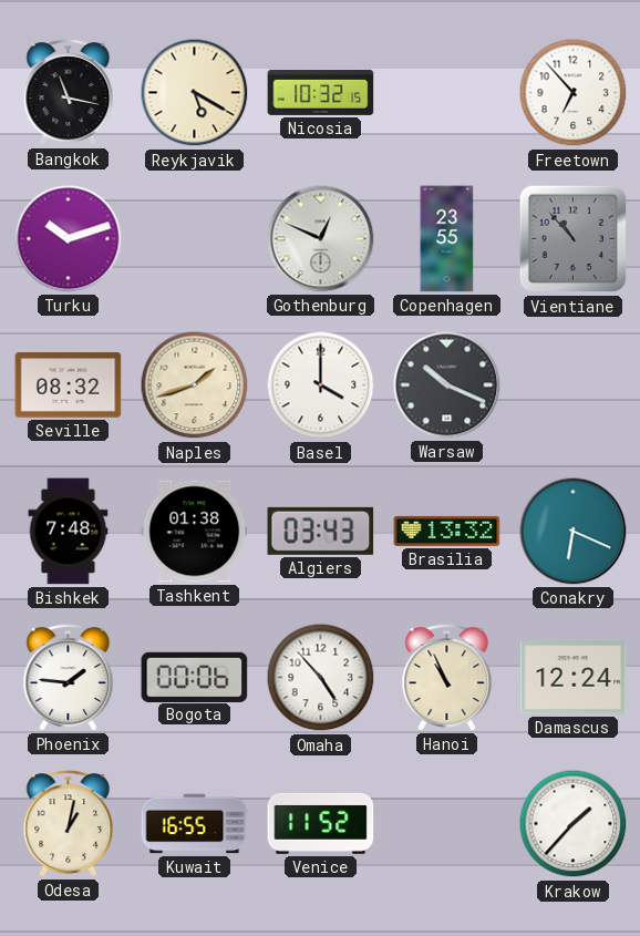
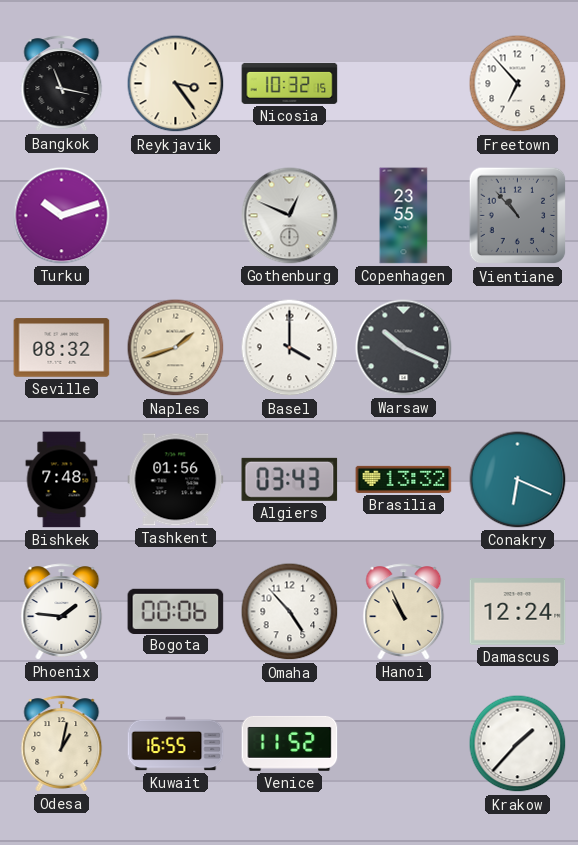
Reykjavik: 5:20 -> 3:24
Tashkent: 01:38 -> 01:56
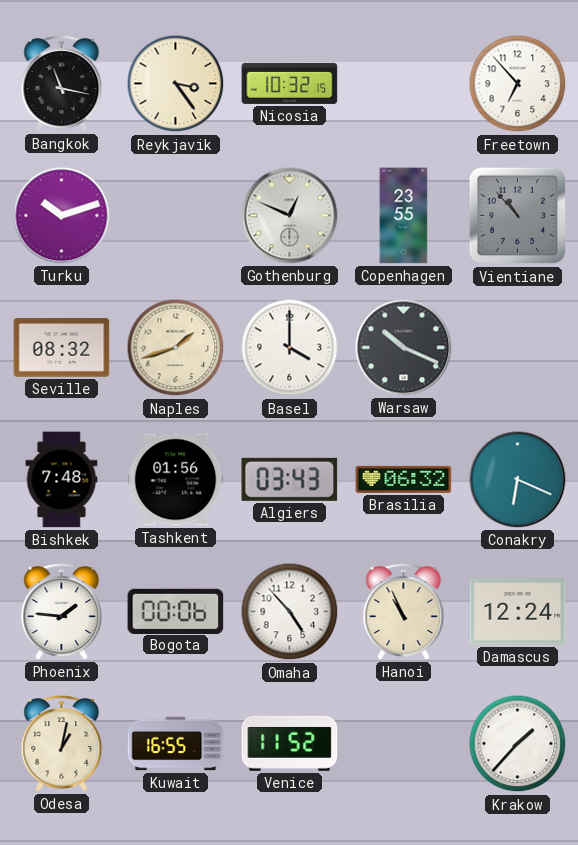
Brasilia: 13:32 -> 06:32
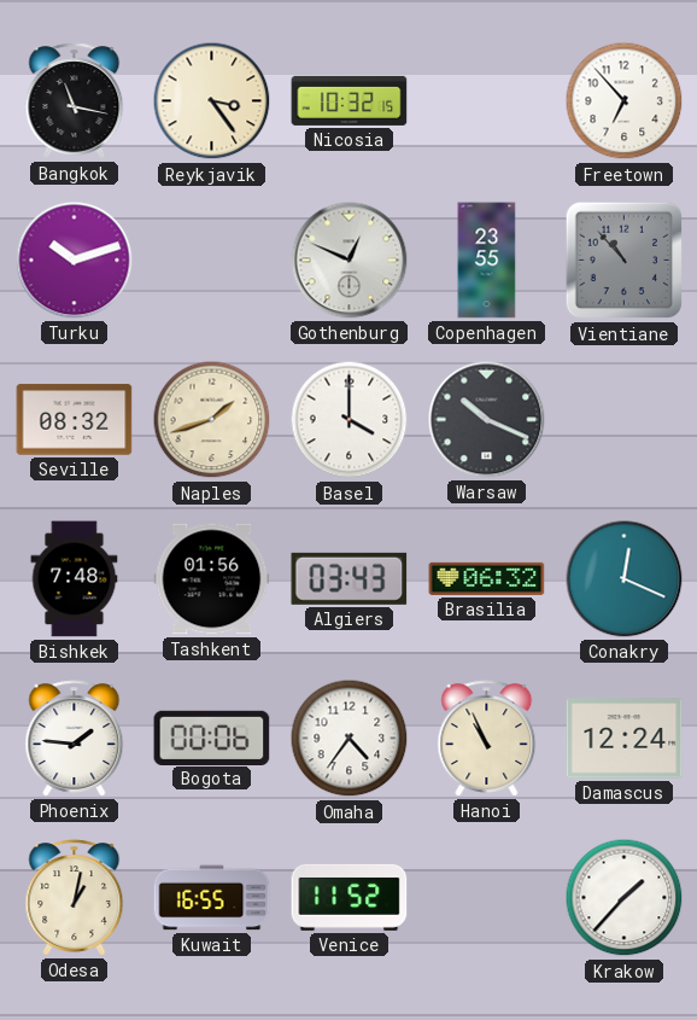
Conakry: 6:19 -> 12:19
Omaha: 4:53 -> 4:36
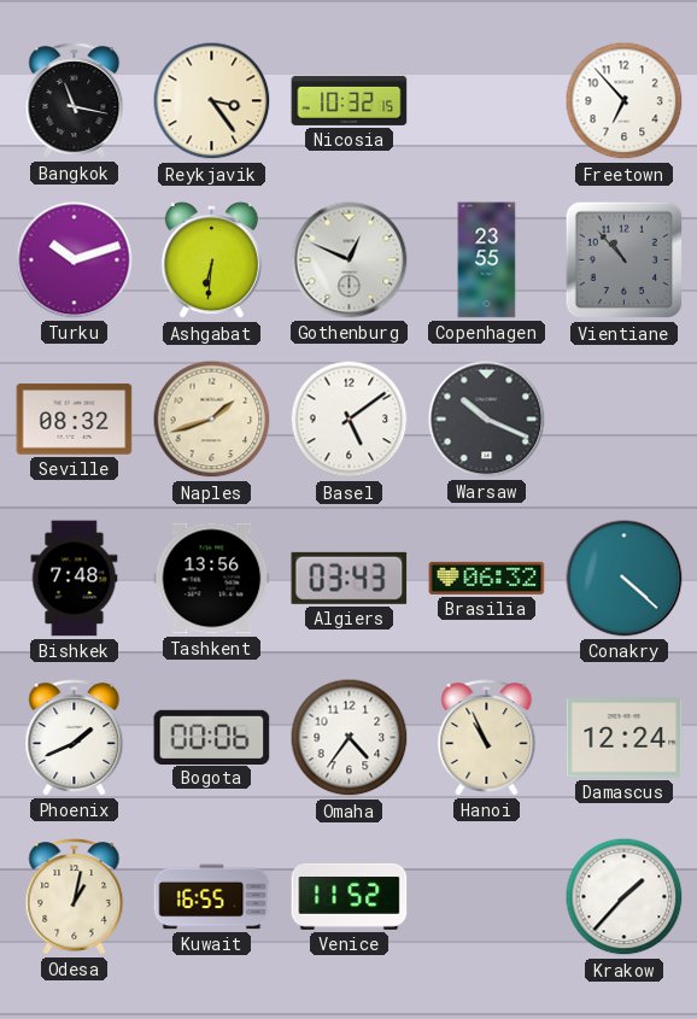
Ashgabat: none -> 6:31
Basel: 4:00 -> 5:09
Tashkent: 01:56 -> 13:56
Conakry: 12:19 -> 4:22
Phoenix: 1:46 -> 1:41
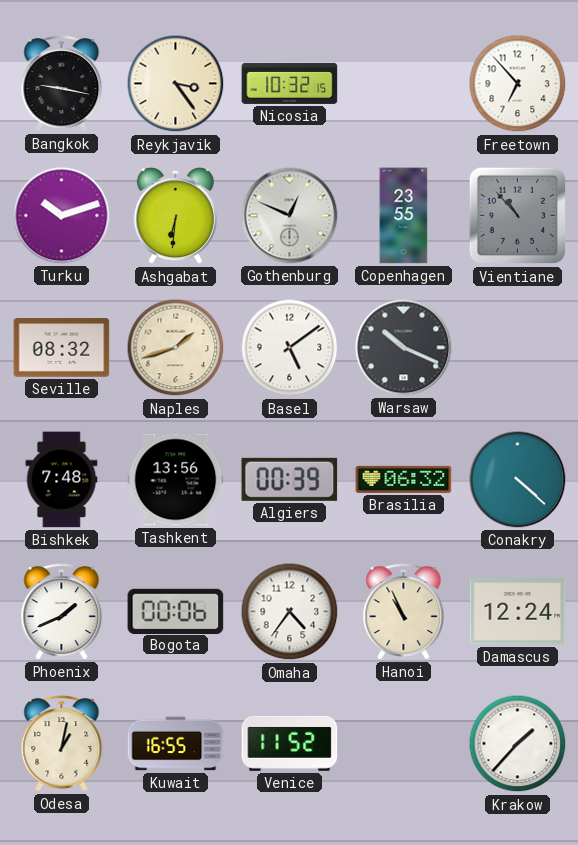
Bangkok: 11:17 -> 9:17
Algiers: 03:43 -> 00:39
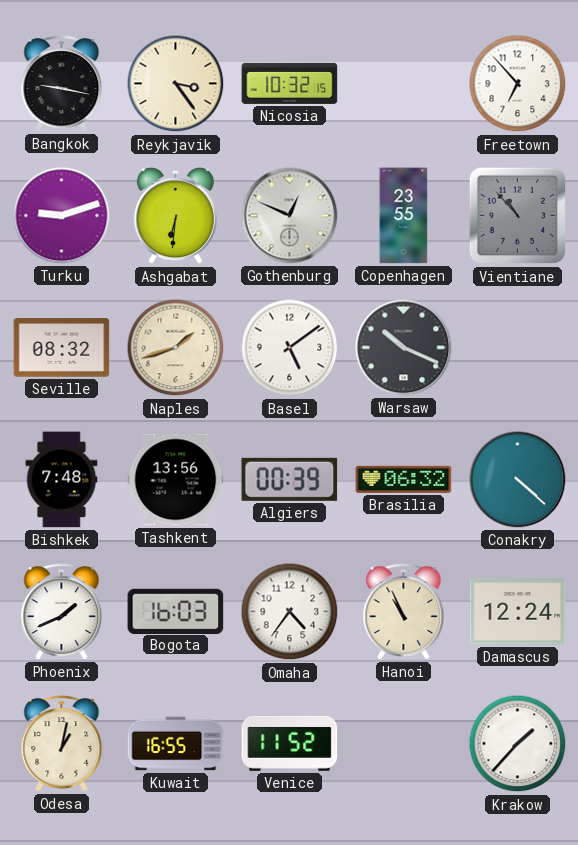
Turku: 10:12 -> 9:12
Bogota: 00:06 -> 16:03
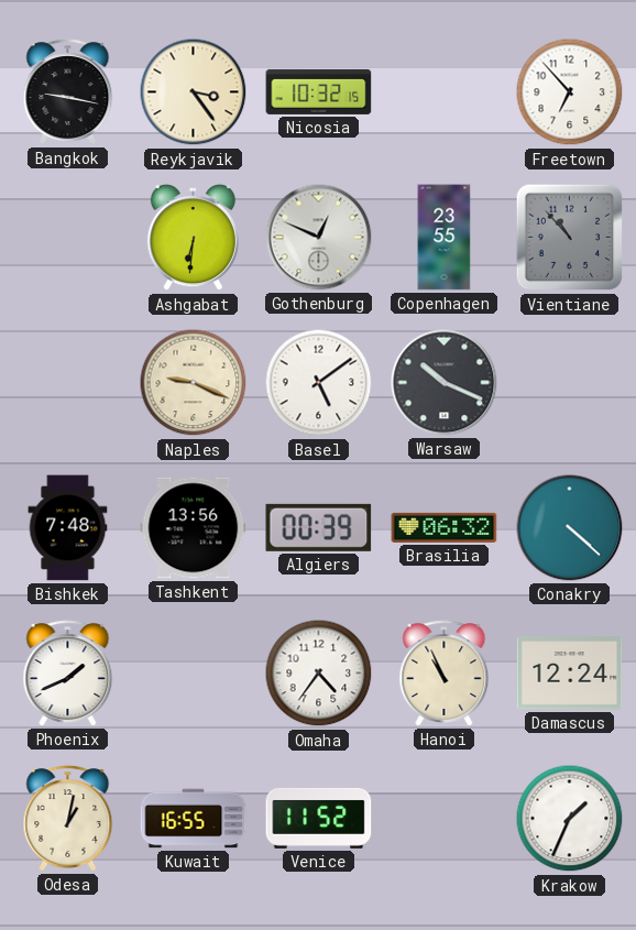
Turku: 9:12 -> none
Seville: 08:32 -> none
Naples: 1:42 -> 9:19
Bogota: 16:03 -> none
Krakow: 1:37 -> 1:34
